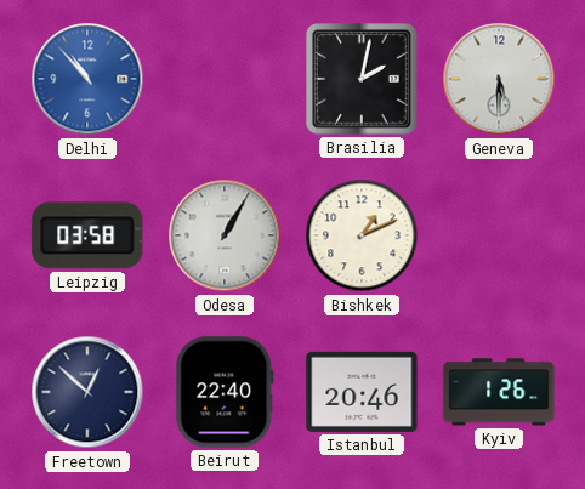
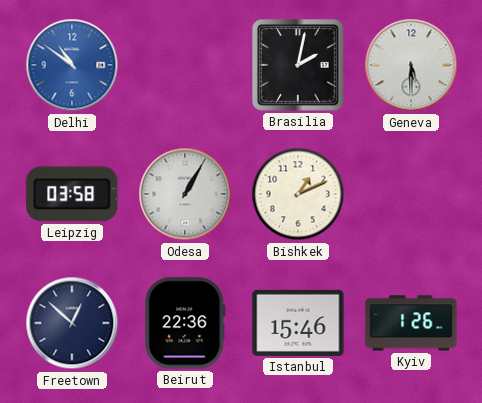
Delhi: 10:53 -> 10:51
Beirut: 22:40 -> 22:36
Istanbul: 20:46 -> 15:46
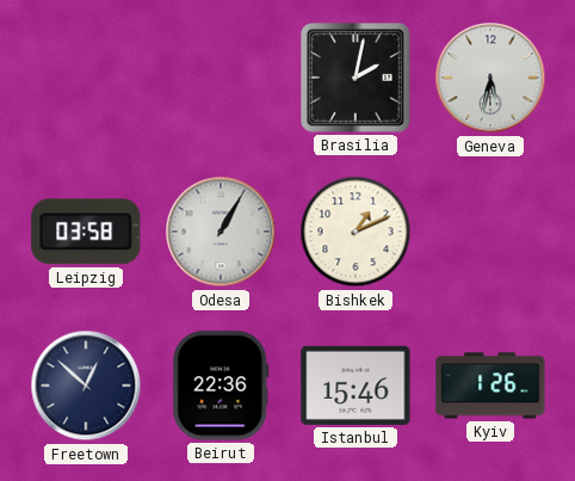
Delhi: 10:51 -> none
Geneva: 5:30 -> 5:32
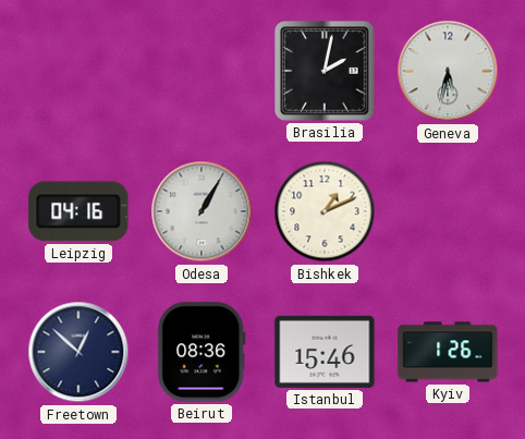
Leipzig: 03:58 -> 04:16
Beirut: 22:36 -> 08:36
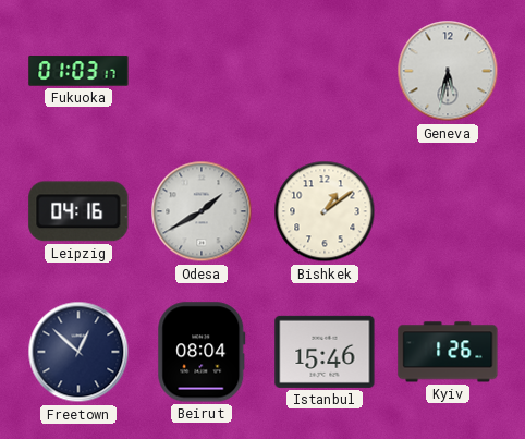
Fukuoka: none -> 01:03
Brasilia: 2:02 -> none
Odesa: 1:05 -> 1:40
Bishkek: 1:11 -> 1:09
Beirut: 08:36 -> 08:04
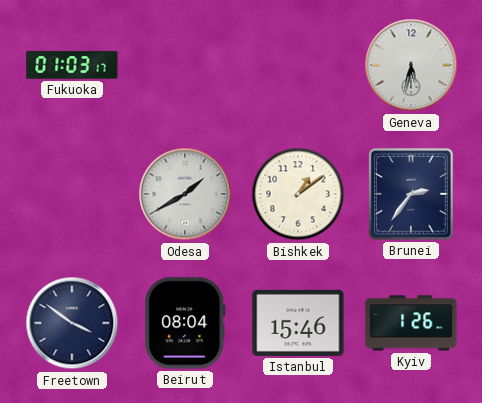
Leipzig: 04:16 -> none
Brunei: none -> 2:36
Freetown: 12:52 -> 3:51
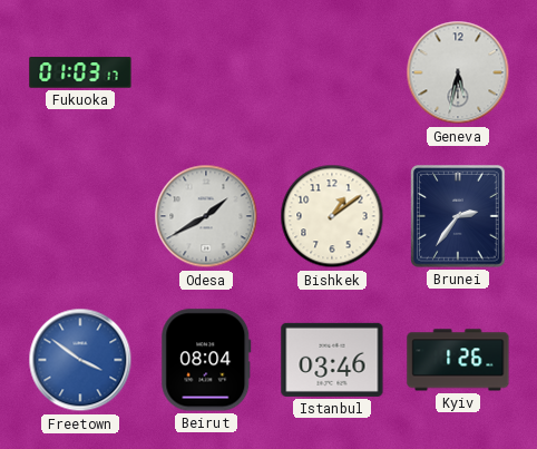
Freetown dial: navy -> blue
Istanbul: 15:46 -> 03:46
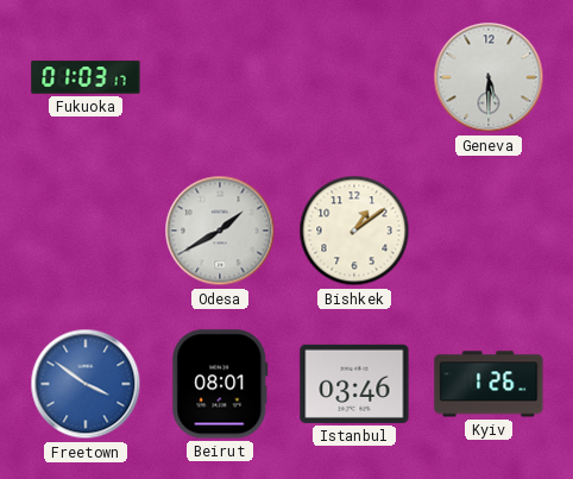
Geneva: 5:32 -> 5:30
Brunei: 2:36 -> none
Beirut: 08:04 -> 08:01
